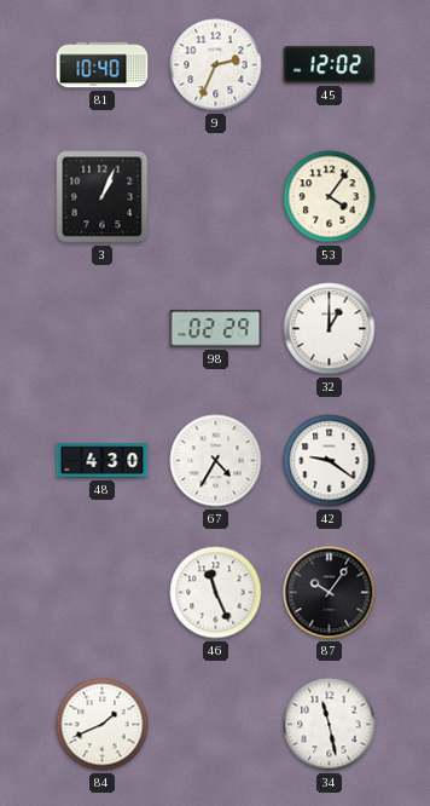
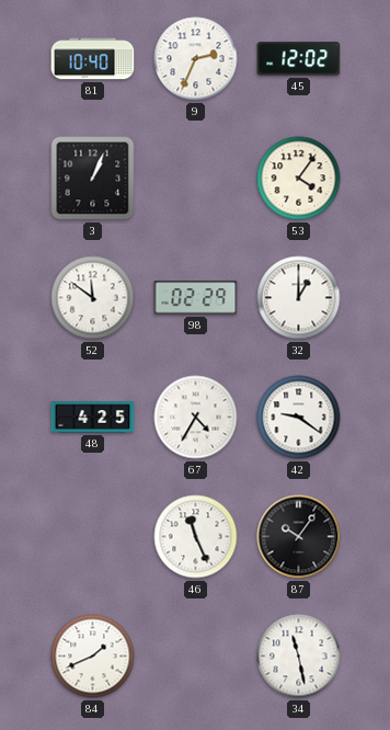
52: none -> 11:51
48: 4:30 -> 4:25
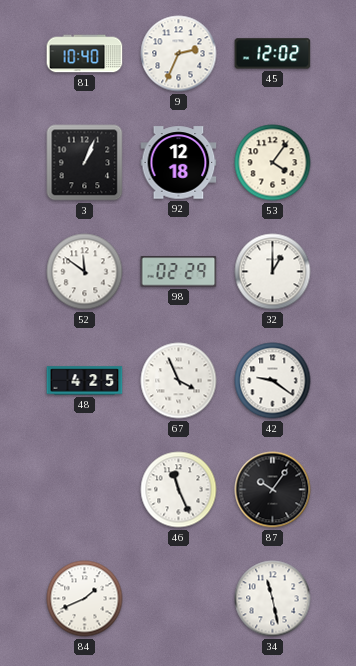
92: none -> 12:18
67: 4:35 -> 3:56
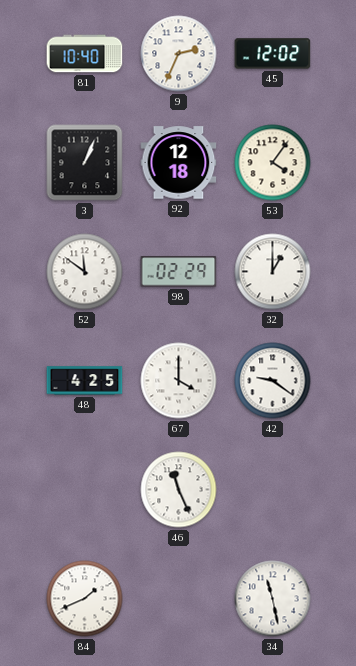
67: 3:56 -> 4:00
87: 10:06 -> none
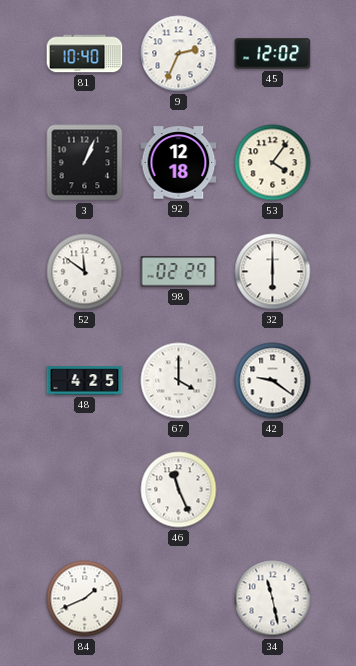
32: 1:00 -> 6:00
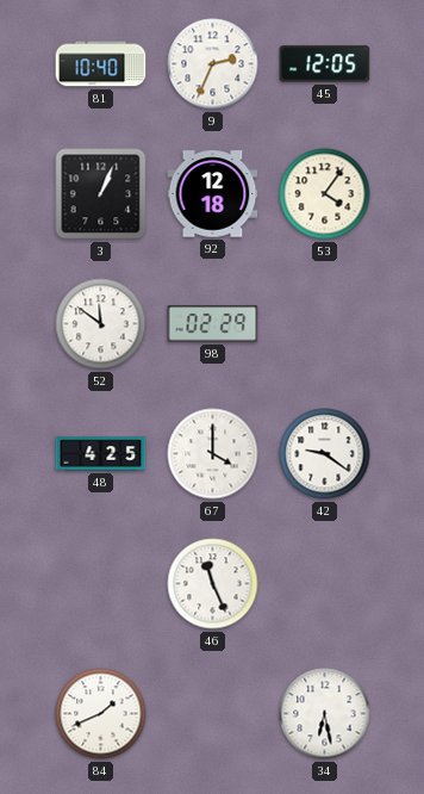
45: 12:02 -> 12:05
32: 6:00 -> none
34: 11:28 -> 6:28
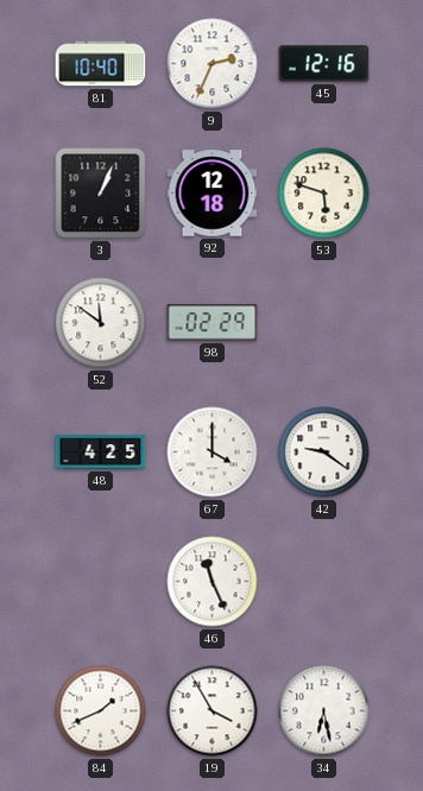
45: 12:05 -> 12:16
53: 4:06 -> 5:48
19: none -> 3:55
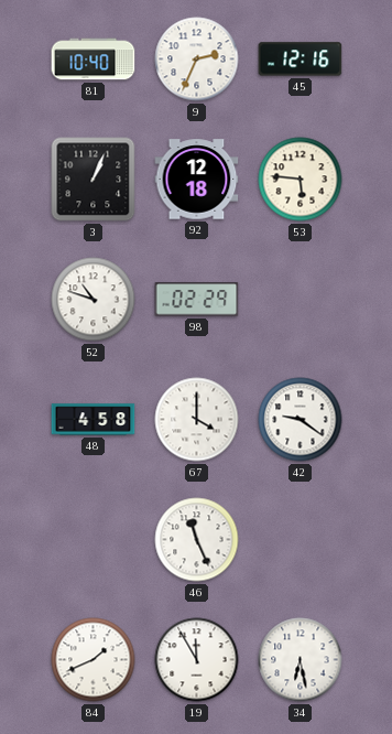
53: 5:48 -> 5:46
52: 11:51 -> 10:48
48: 4:25 -> 4:58
19: 3:55 -> 11:55
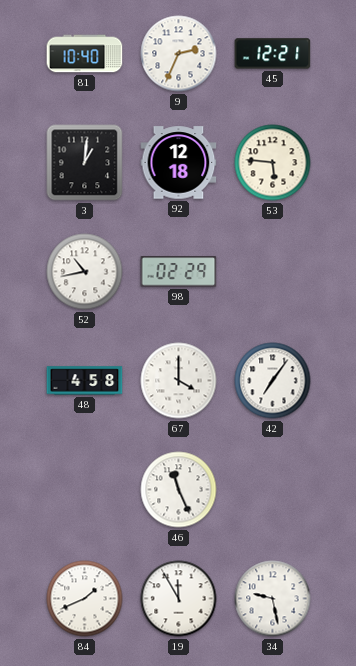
45: 12:16 -> 12:21
3: 1:04 -> 1:01
52: 10:48 -> 10:43
42: 9:21 -> 7:06
34: 6:28 -> 9:28
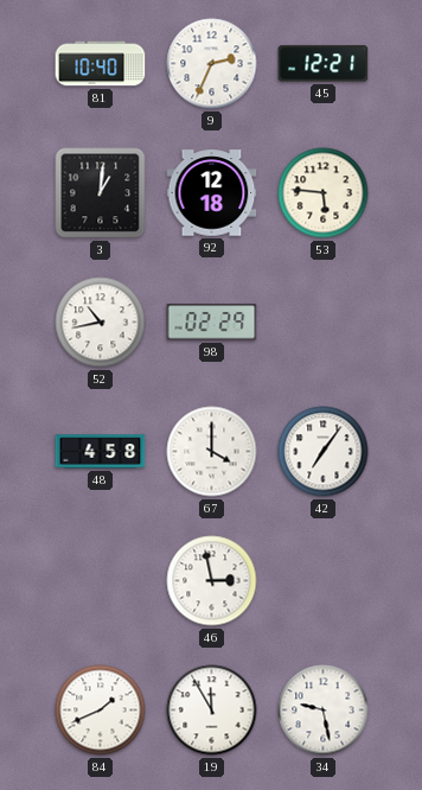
46: 11:26 -> 2:58
